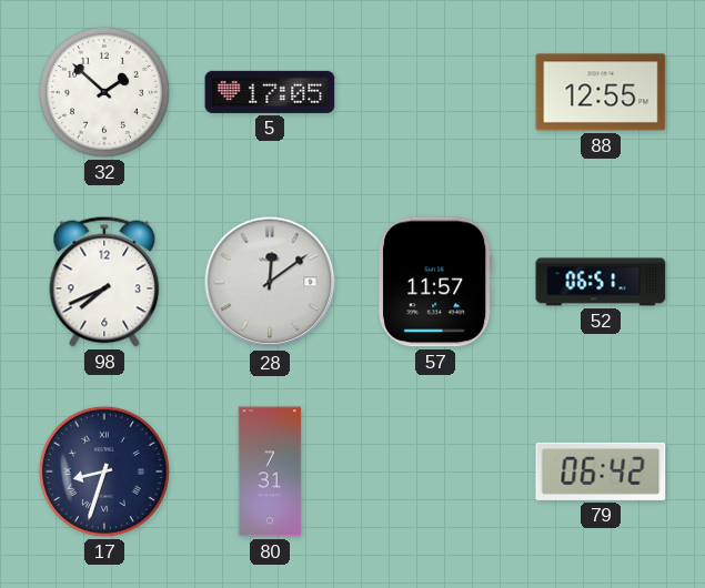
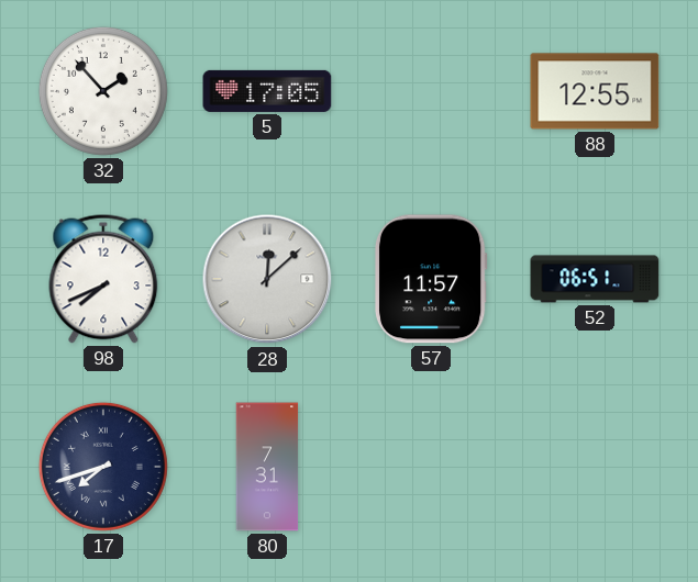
32: 1:52 -> 1:53
28: 12:09 -> 12:08
17: 8:33 -> 7:42
79: 06:42 -> none
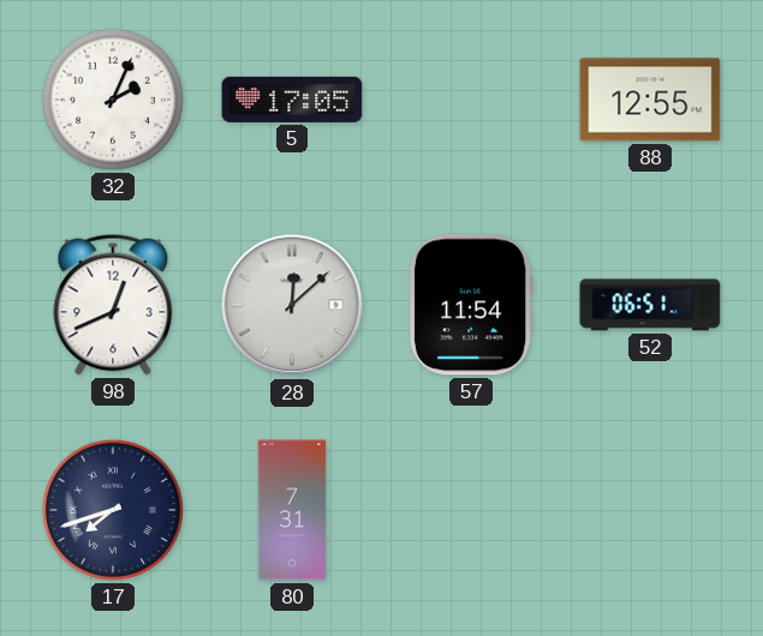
32: 1:53 -> 2:04
98: 7:41 -> 12:41
57: 11:57 -> 11:54
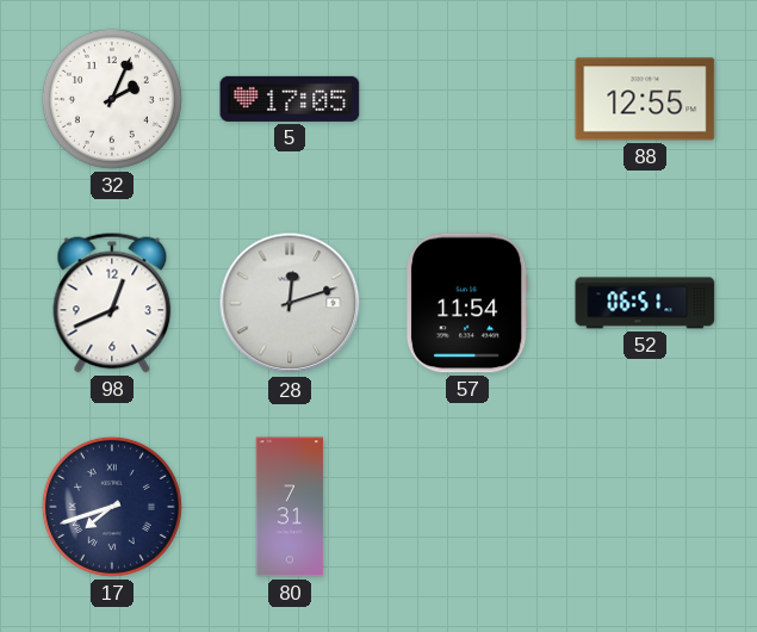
28: 12:08 -> 12:12
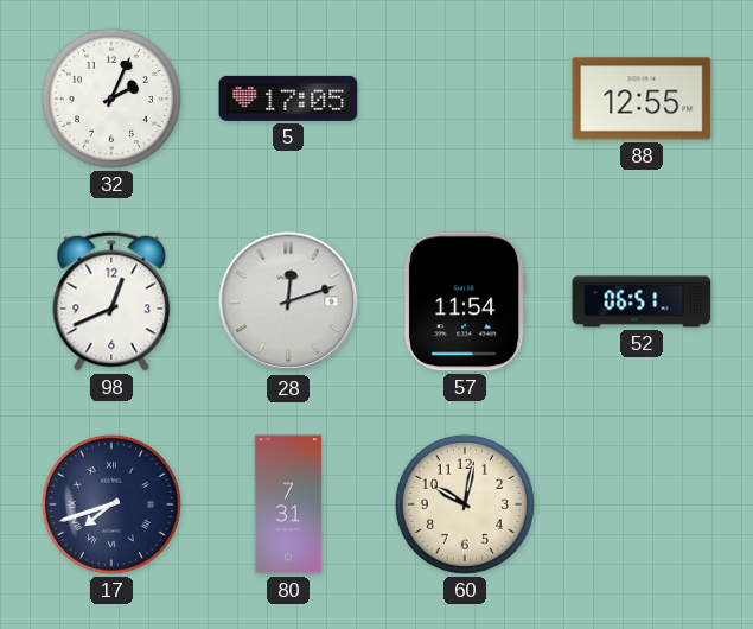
60: none -> 10:02
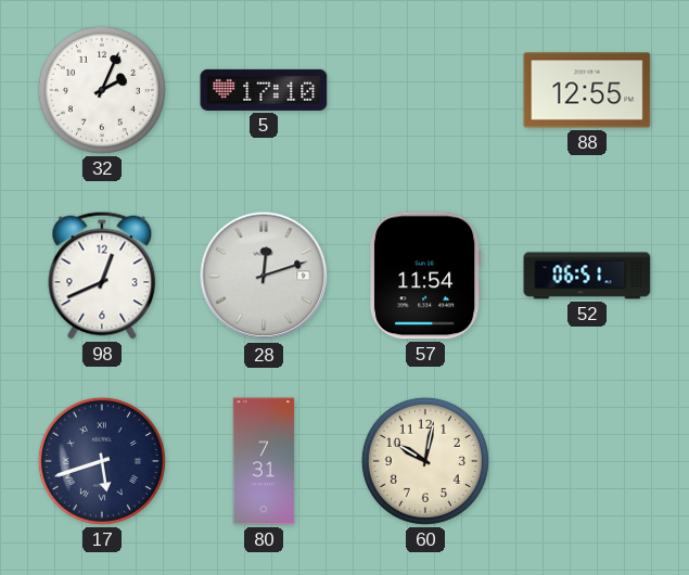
5: 17:05 -> 17:10
17: 7:42 -> 5:42
